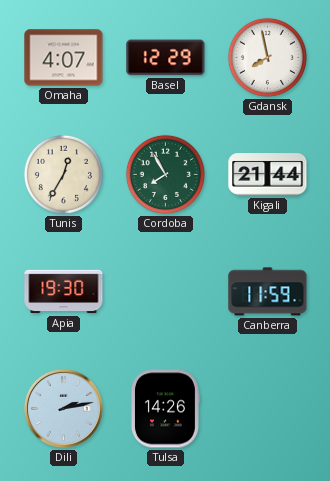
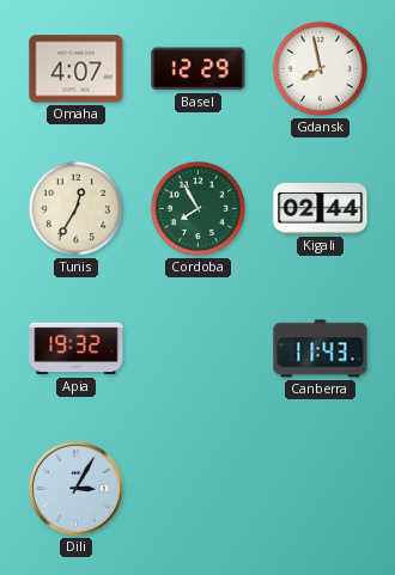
Kigali: 21:44 -> 02:44
Apia: 19:30 -> 19:32
Canberra: 11:59 -> 11:43
Dili: 2:13 -> 3:05
Tulsa: 14:26 -> none
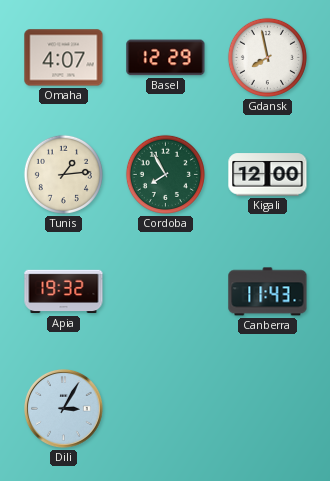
Tunis: 12:35 -> 1:14
Kigali: 02:44 -> 12:00
